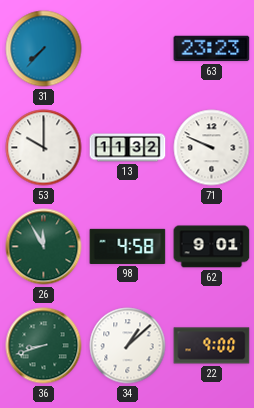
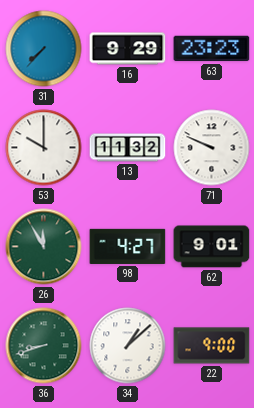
16: none -> 9:29
98: 4:58 -> 4:27
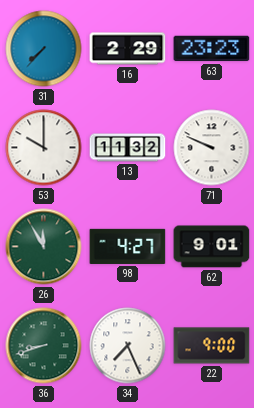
16: 9:29 -> 2:29
34: 1:08 -> 7:26
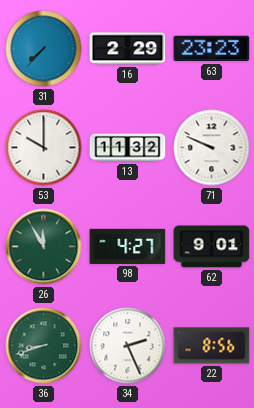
34: 7:26 -> 2:26
22: 9:00 -> 8:56
